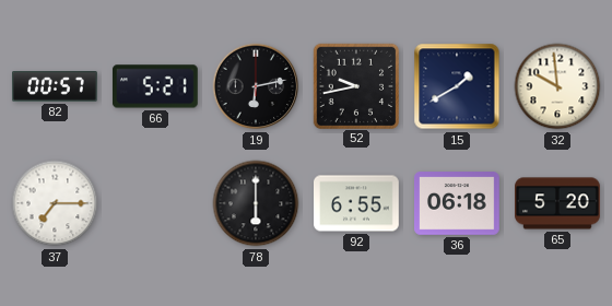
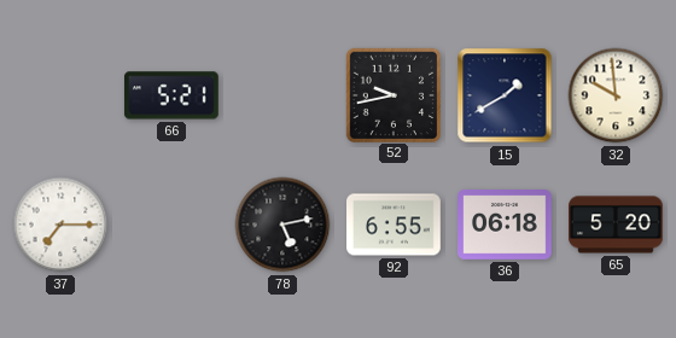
82: 00:57 -> none
19: 6:13 -> none
78: 6:00 -> 5:13
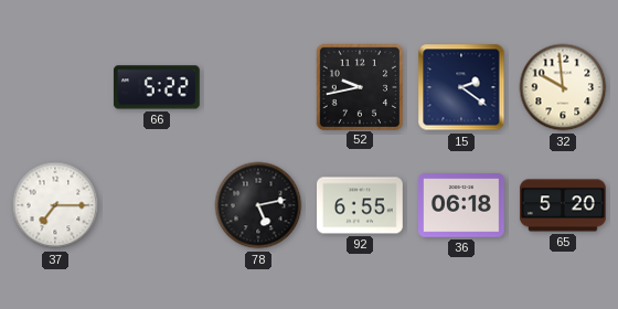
66: 5:21 -> 5:22
15: 1:40 -> 2:21
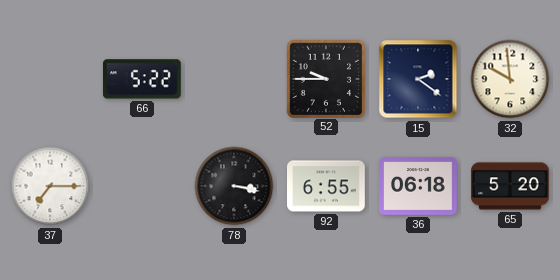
52: 9:43 -> 9:45
78: 5:13 -> 3:17
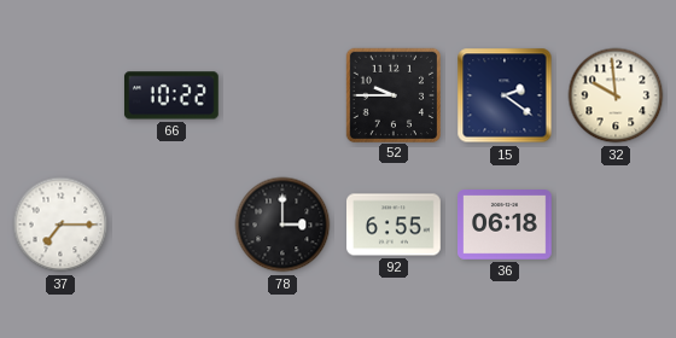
66: 5:22 -> 10:22
78: 3:17 -> 3:00
65: 5:20 -> none
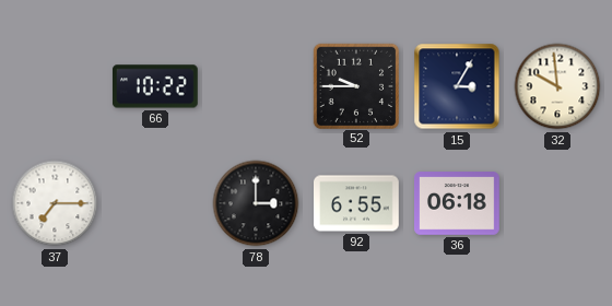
15: 2:21 -> 3:05
